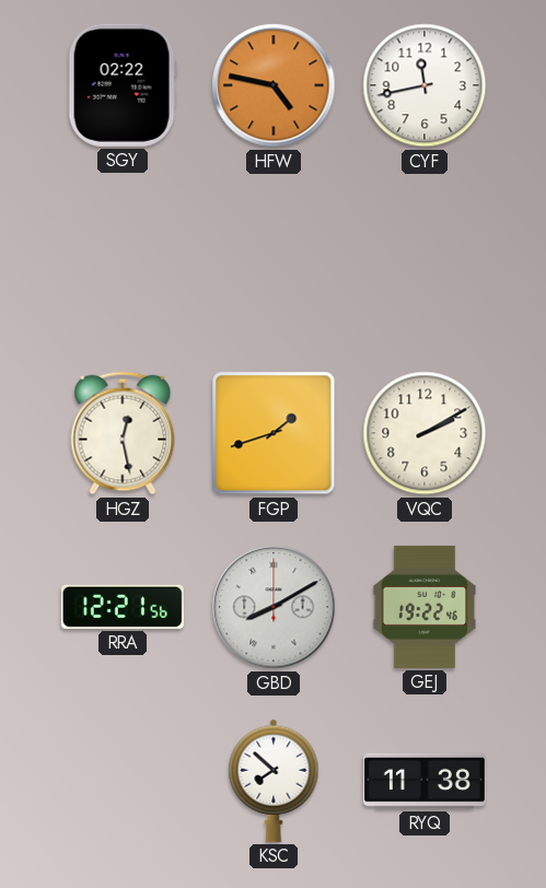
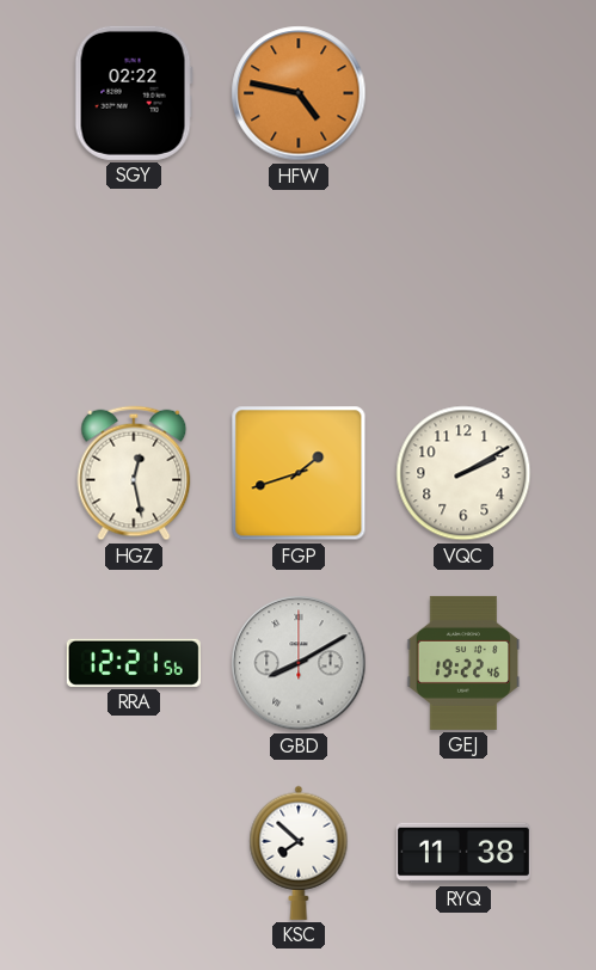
CYF: 11:43 -> none
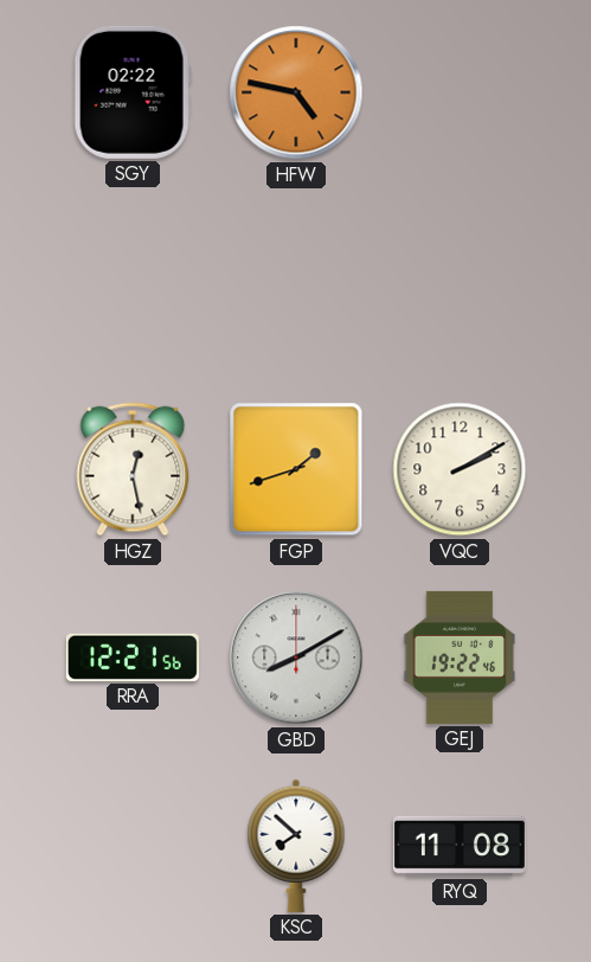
RYQ: 11:38 -> 11:08
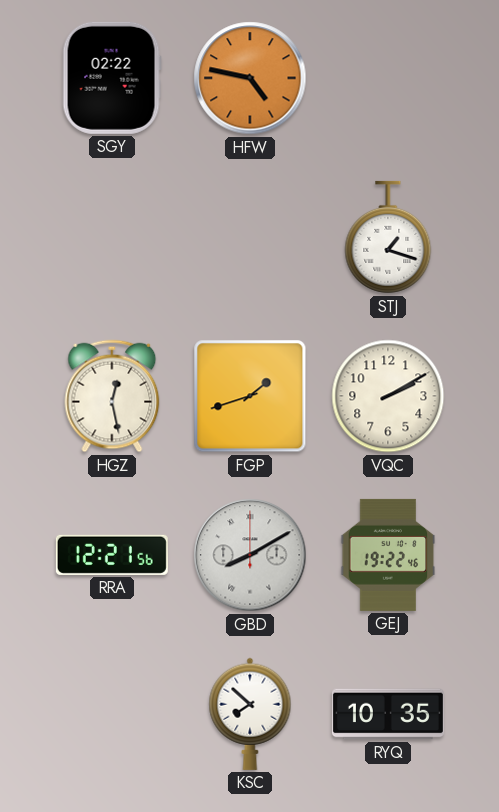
STJ: none -> 1:18
RYQ: 11:08 -> 10:35
